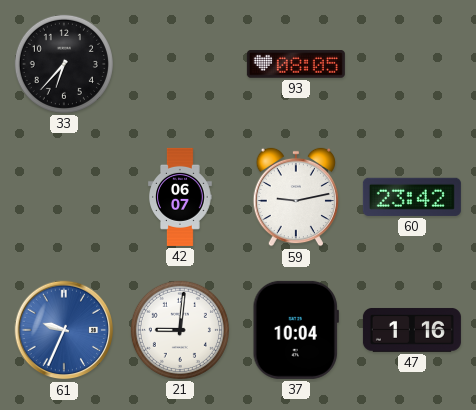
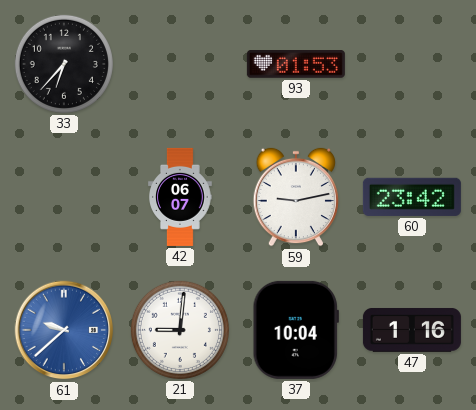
93: 08:05 -> 01:53
61: 9:34 -> 9:38
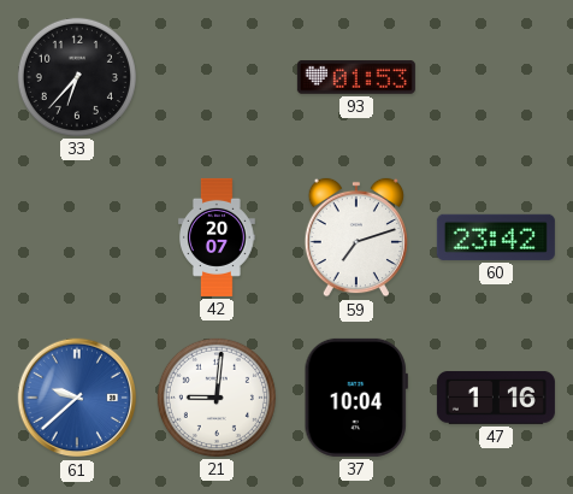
42: 06:07 -> 20:07
59: 9:13 -> 7:12
